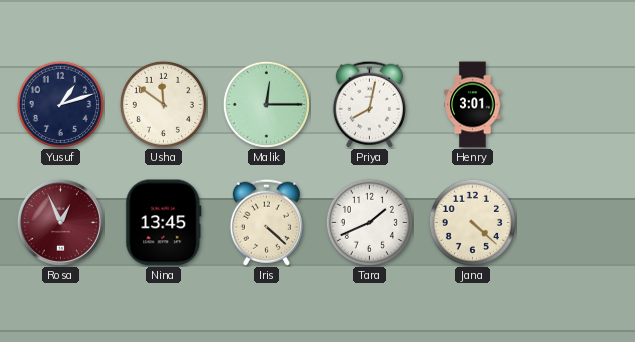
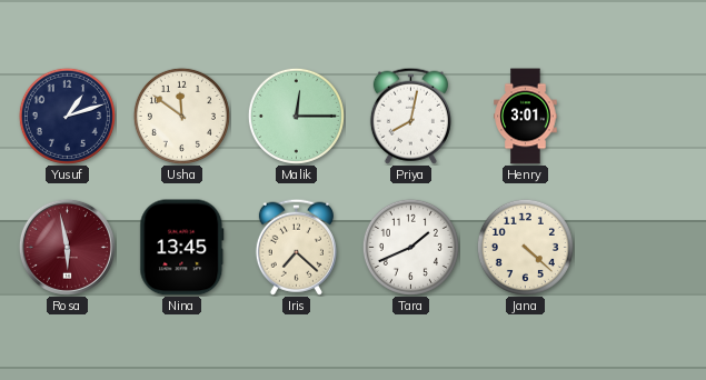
Rosa: 12:56 -> 5:58
Iris: 4:22 -> 7:22
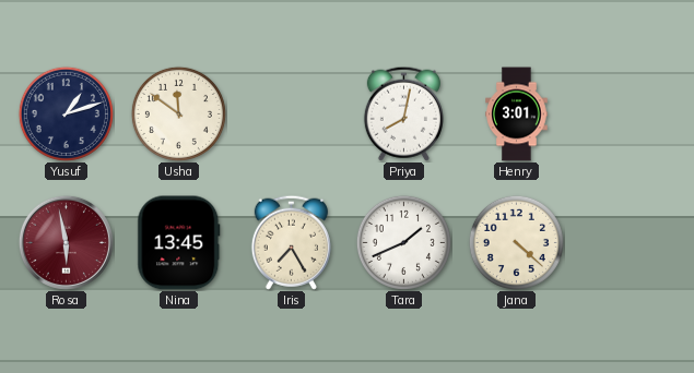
Malik: 12:15 -> none
Iris: 7:22 -> 7:25
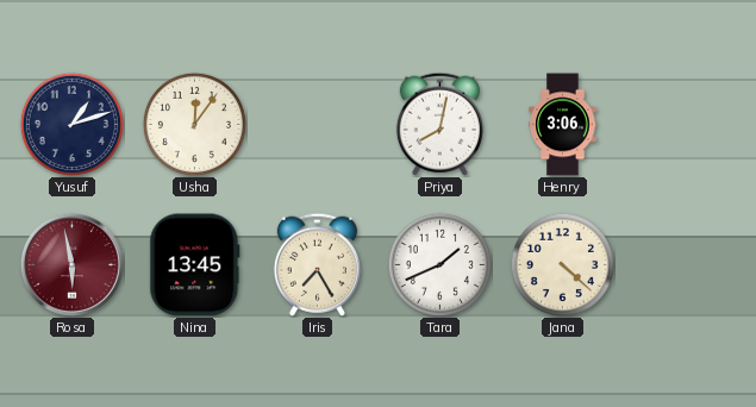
Usha: 11:51 -> 12:06
Henry: 3:01 -> 3:06
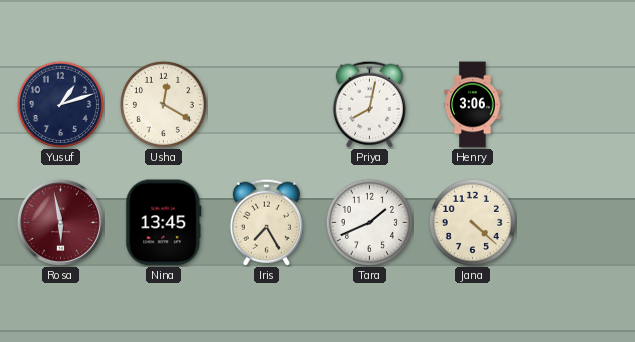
Usha: 12:06 -> 12:20
